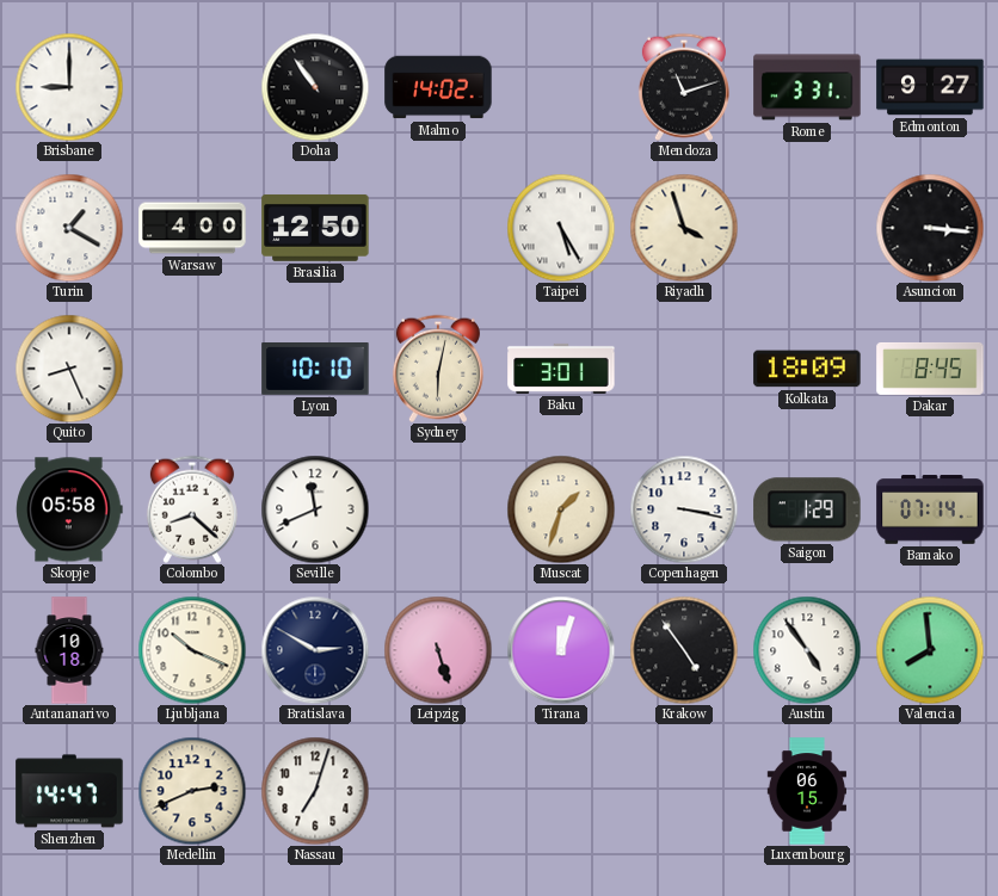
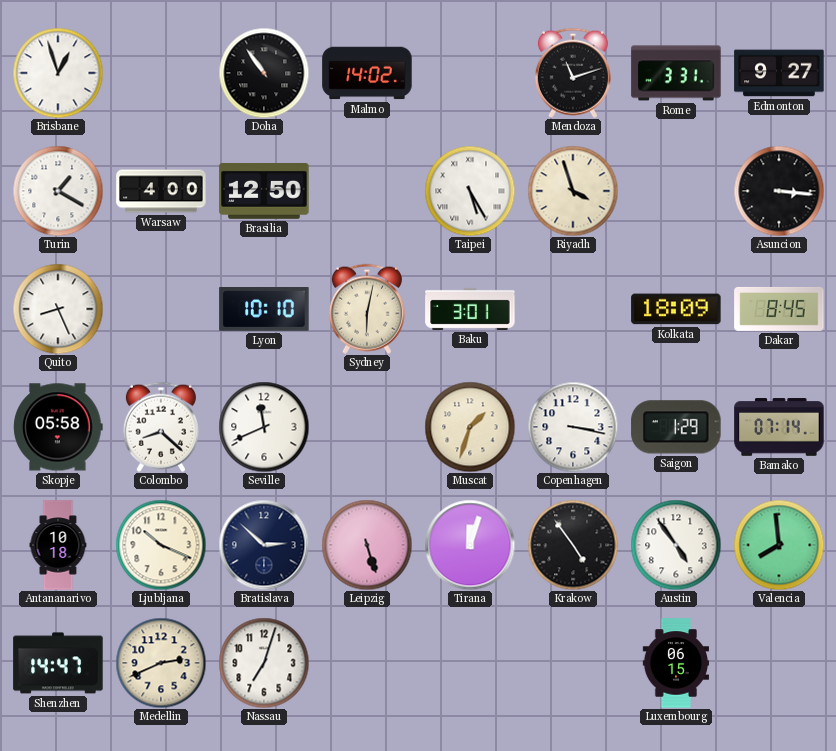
Brisbane: 9:00 -> 12:57
Bratislava: 2:50 -> 2:52
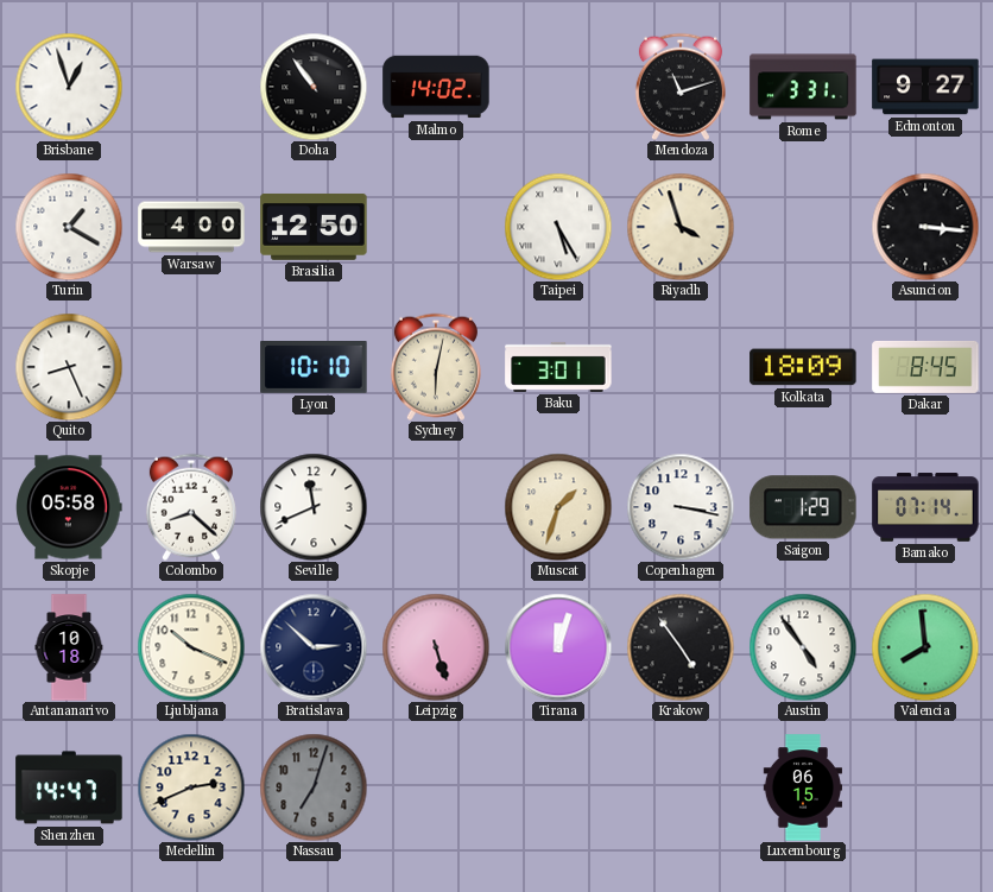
Nassau dial: white -> grey
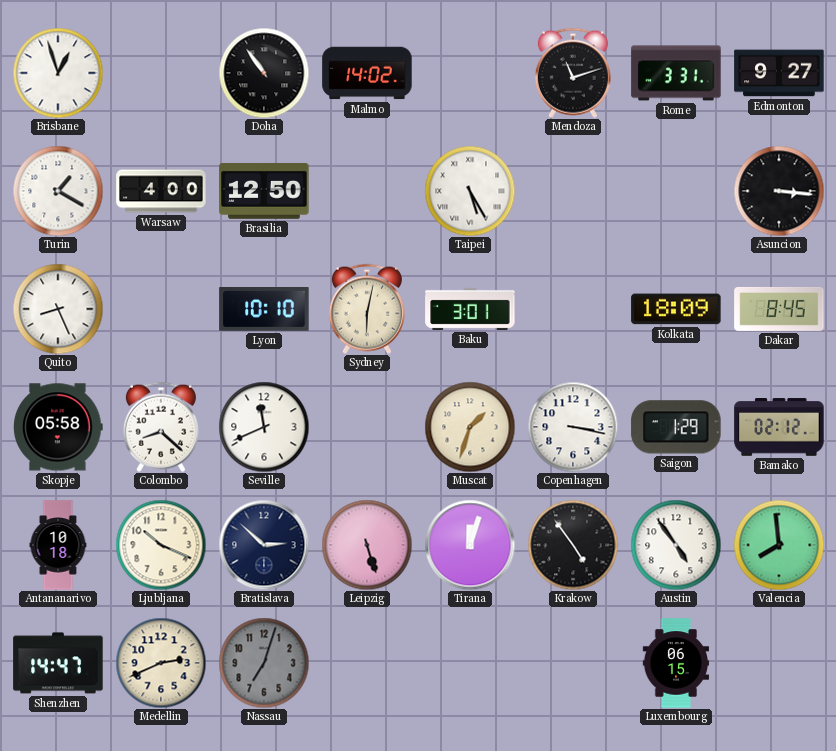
Riyadh: 3:57 -> none
Bamako: 07:14 -> 02:12
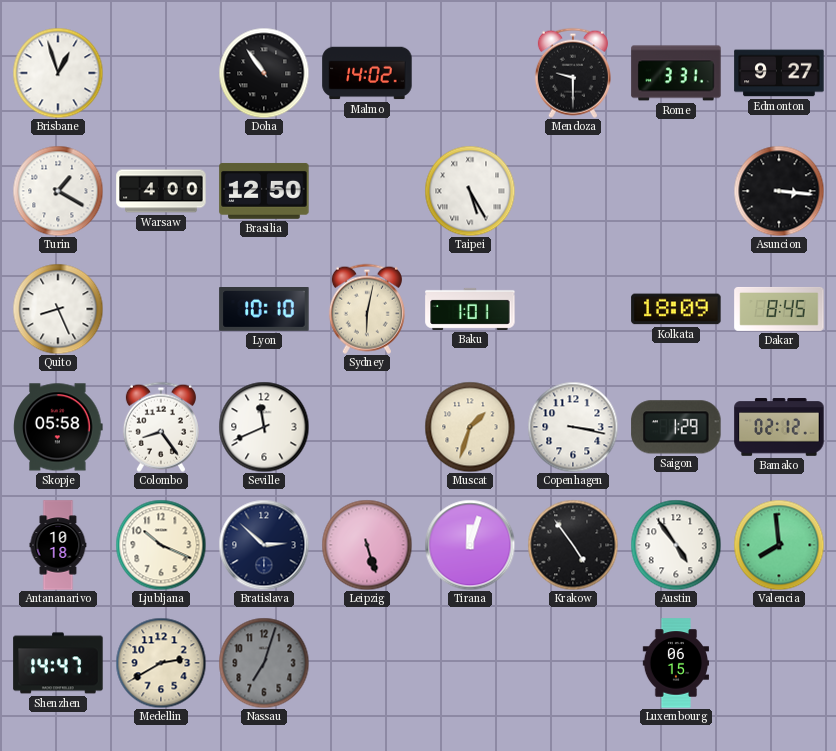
Mendoza: 11:12 -> 9:30
Baku: 3:01 -> 1:01
Colombo: 8:22 -> 8:24
Medellin: 2:41 -> 2:40
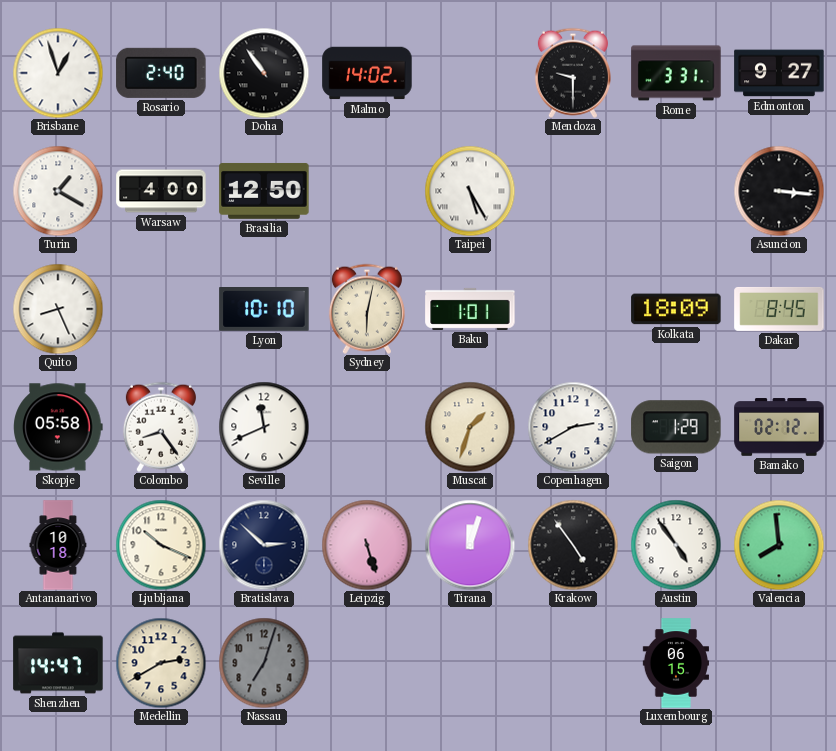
Rosario: none -> 2:40
Copenhagen: 3:17 -> 2:40
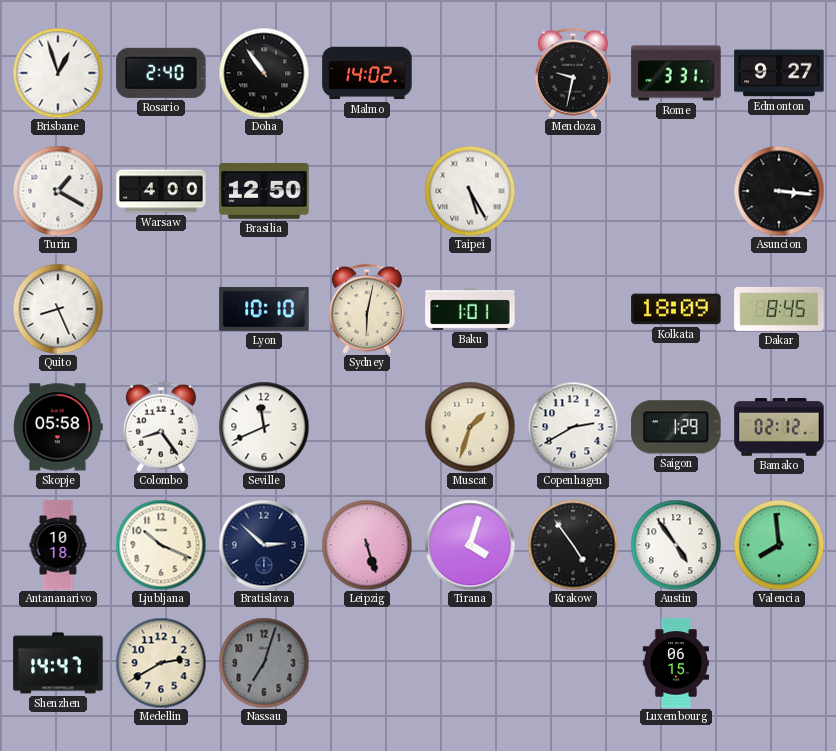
Mendoza: 9:30 -> 9:32
Tirana: 12:03 -> 4:03
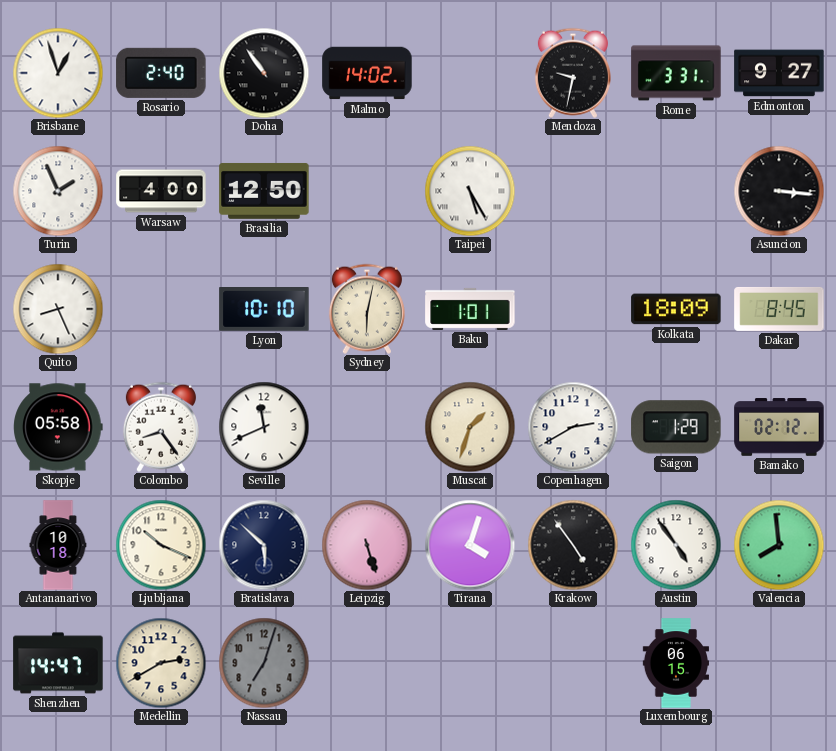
Turin: 1:20 -> 1:56
Bratislava: 2:52 -> 5:52
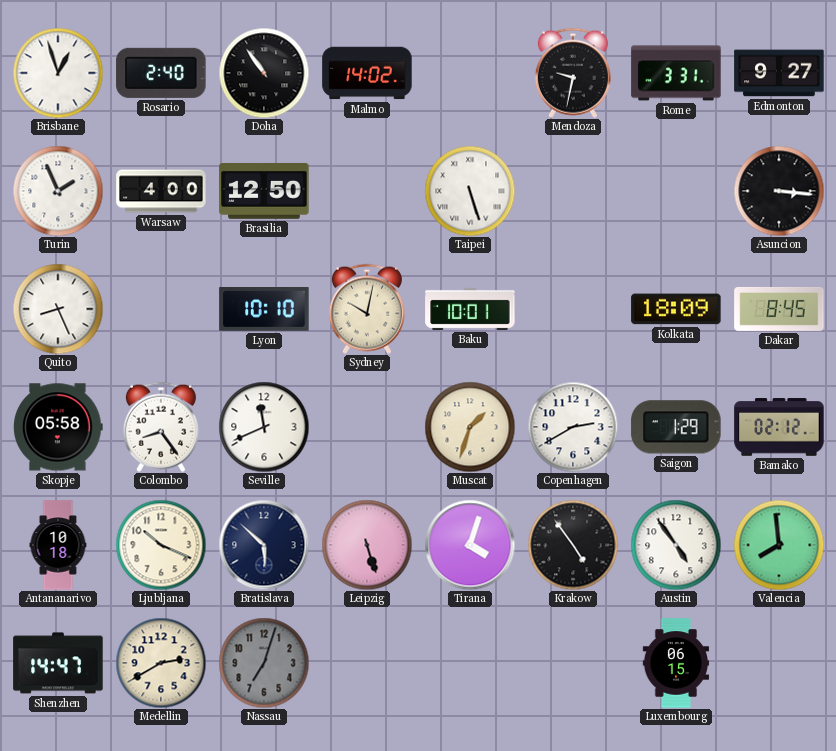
Taipei: 5:25 -> 5:27
Sydney: 6:02 -> 10:02
Baku: 1:01 -> 10:01
